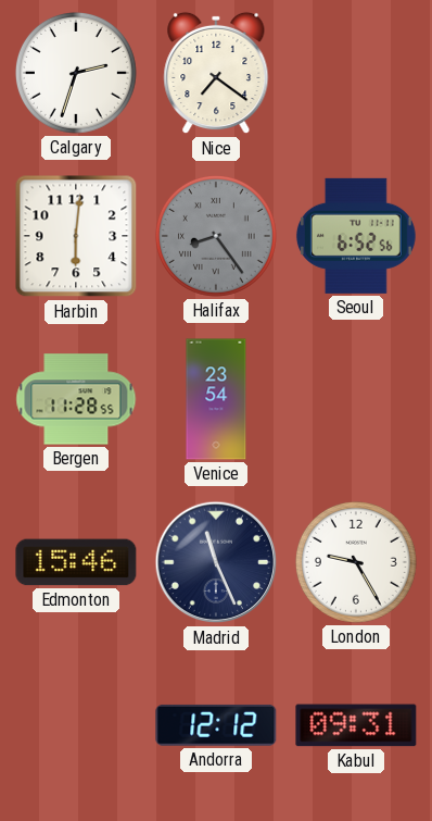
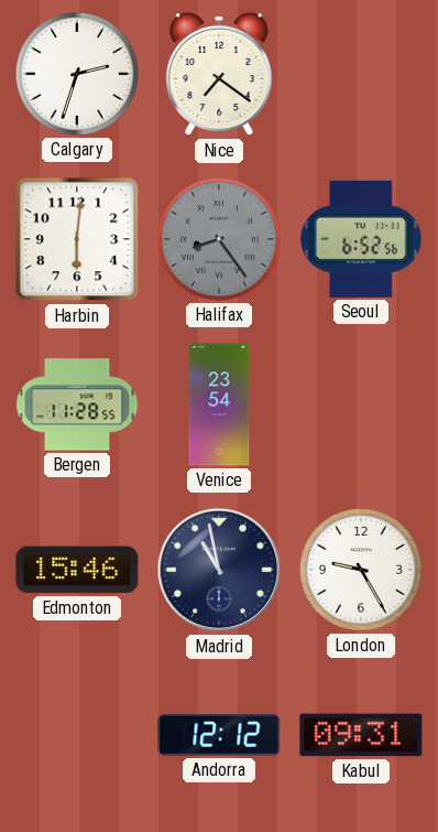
Madrid: 11:26 -> 10:58
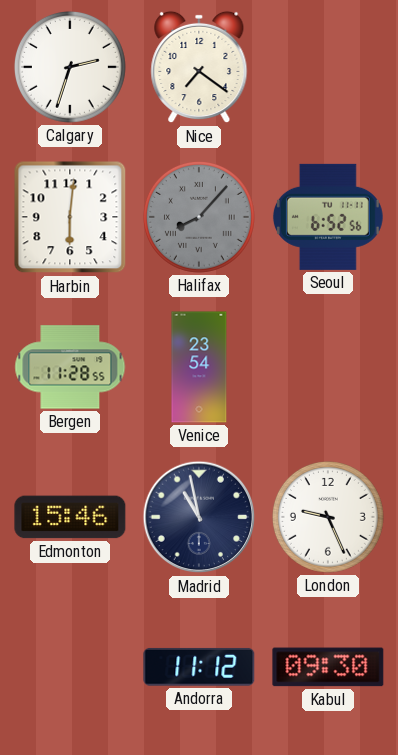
Halifax: 8:24 -> 8:07
London: 9:25 -> 9:26
Andorra: 12:12 -> 11:12
Kabul: 09:31 -> 09:30
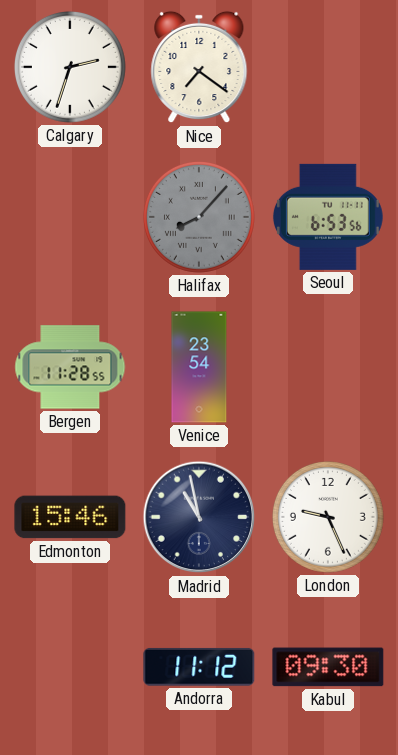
Harbin: 6:01 -> none
Seoul: 6:52 -> 6:53
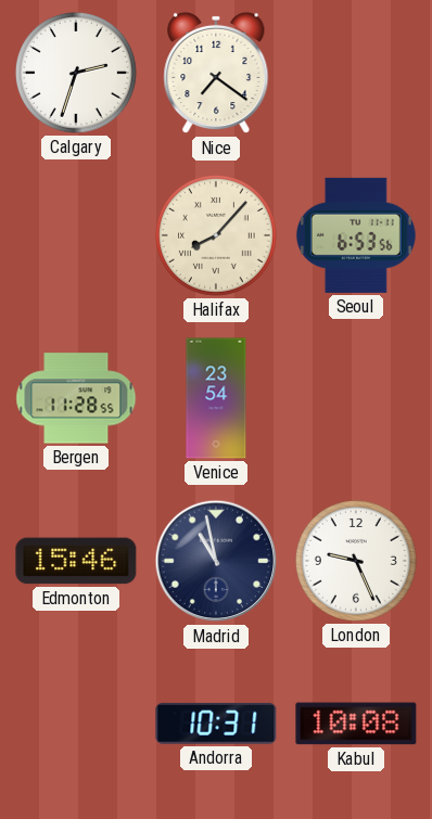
Halifax dial: grey -> cream
Andorra: 11:12 -> 10:31
Kabul: 09:30 -> 10:08
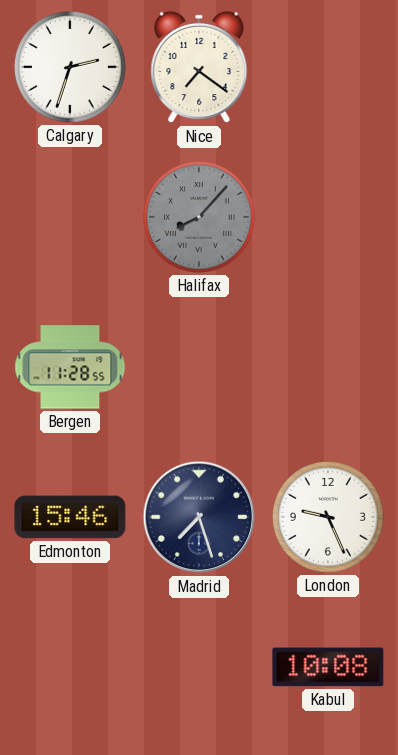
Halifax dial: cream -> grey
Seoul: 6:53 -> none
Venice: 23:54 -> none
Madrid: 10:58 -> 7:27
Andorra: 10:31 -> none
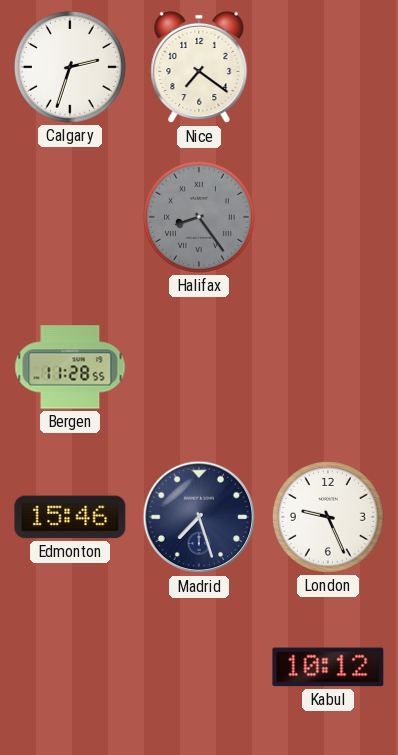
Halifax: 8:07 -> 8:24
Kabul: 10:08 -> 10:12
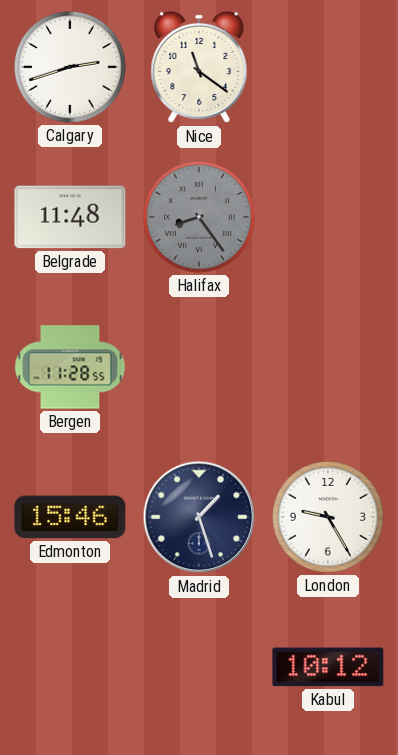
Calgary: 2:33 -> 2:42
Nice: 7:21 -> 11:21
Belgrade: none -> 11:48
Madrid: 7:27 -> 1:27
London: 9:26 -> 9:25
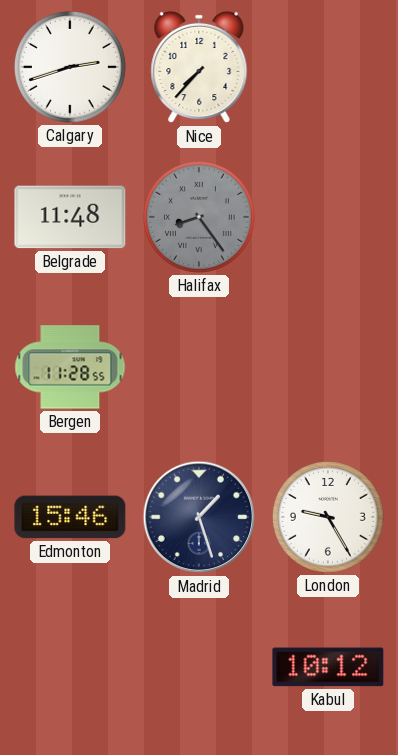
Nice: 11:21 -> 7:37
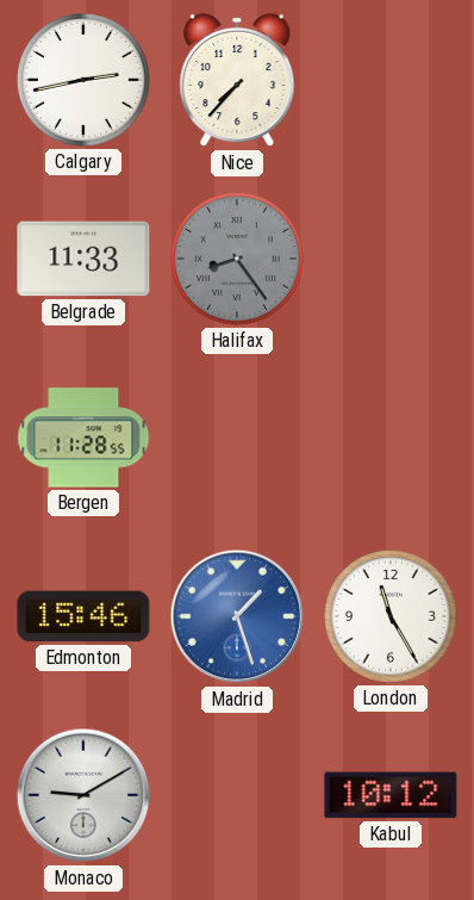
Calgary: 2:42 -> 2:43
Belgrade: 11:48 -> 11:33
Madrid dial: navy -> blue
London: 9:25 -> 11:25
Monaco: none -> 9:10
